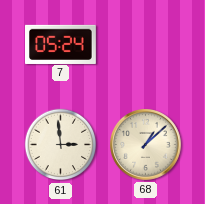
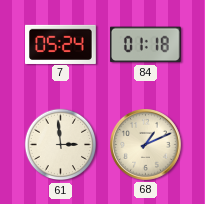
84: none -> 01:18
68: 1:08 -> 1:11
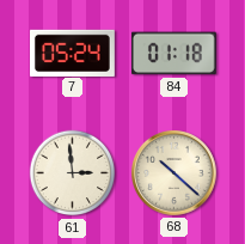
68: 1:11 -> 10:22
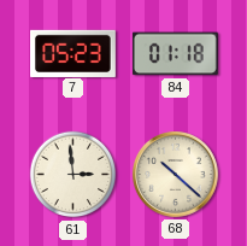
7: 05:24 -> 05:23
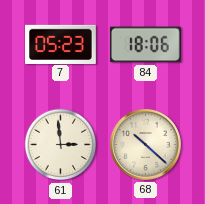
84: 01:18 -> 18:06
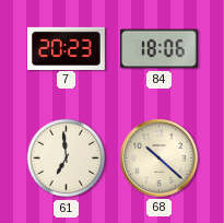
7: 05:23 -> 20:23
61: 2:59 -> 6:59
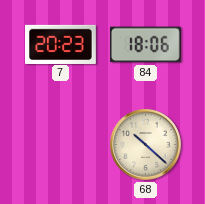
61: 6:59 -> none
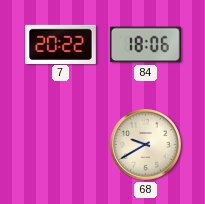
7: 20:23 -> 20:22
68: 10:22 -> 9:40
